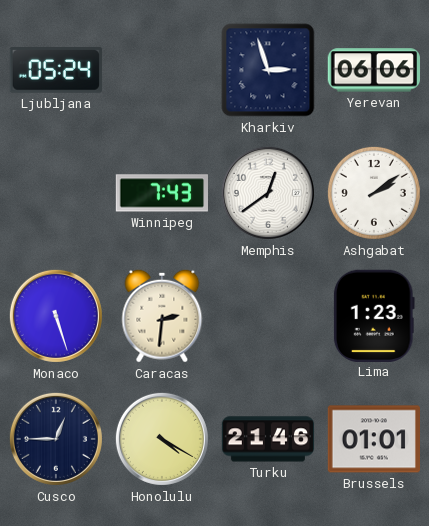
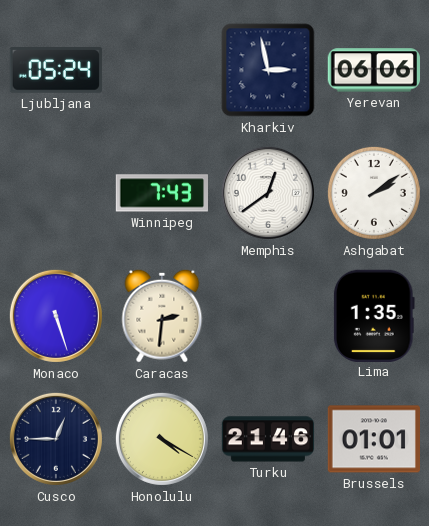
Kharkiv: 2:57 -> 2:58
Lima: 1:23 -> 1:35
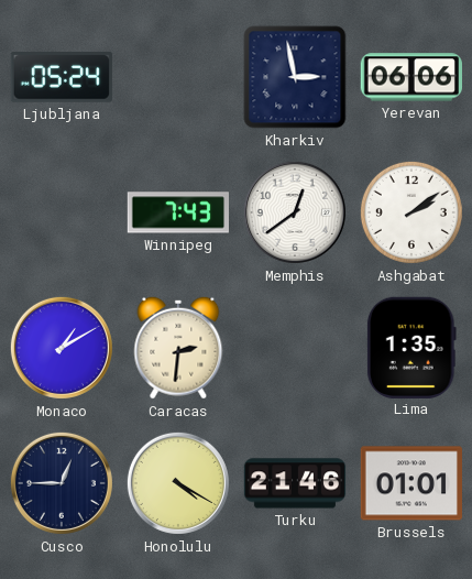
Monaco: 5:27 -> 1:10
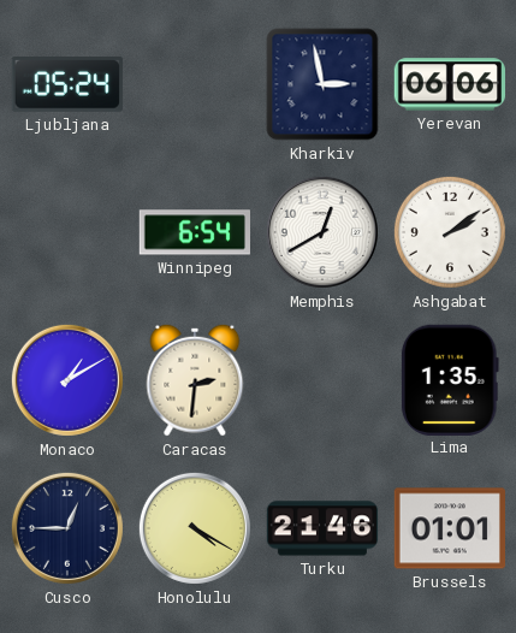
Winnipeg: 7:43 -> 6:54
Memphis: 12:39 -> 12:40
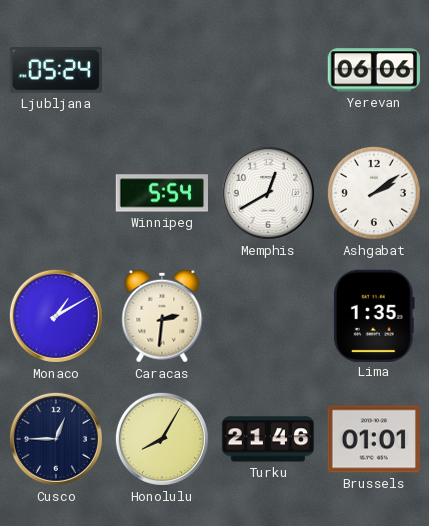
Kharkiv: 2:58 -> none
Winnipeg: 6:54 -> 5:54
Honolulu: 4:20 -> 8:05
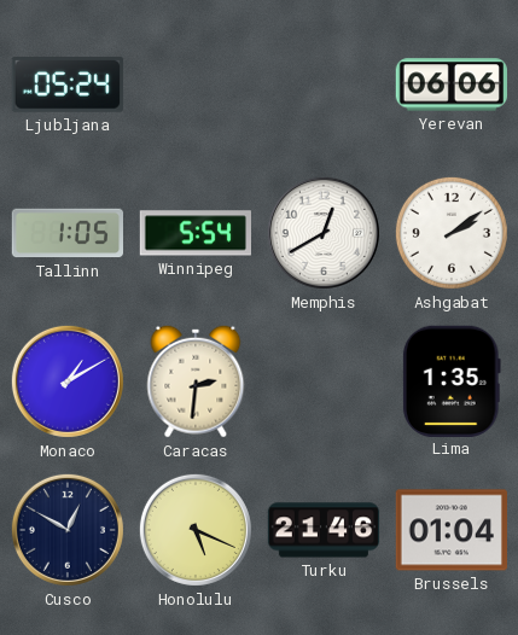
Tallinn: none -> 1:05
Cusco: 12:45 -> 12:50
Honolulu: 8:05 -> 5:19
Brussels: 01:01 -> 01:04
